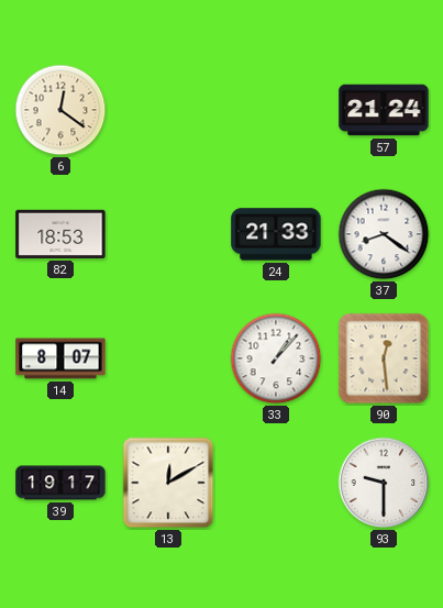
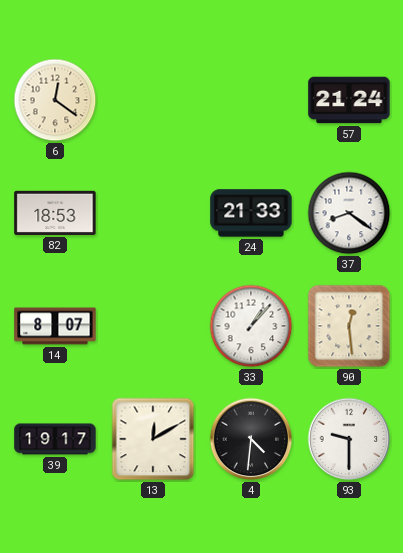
4: none -> 4:31
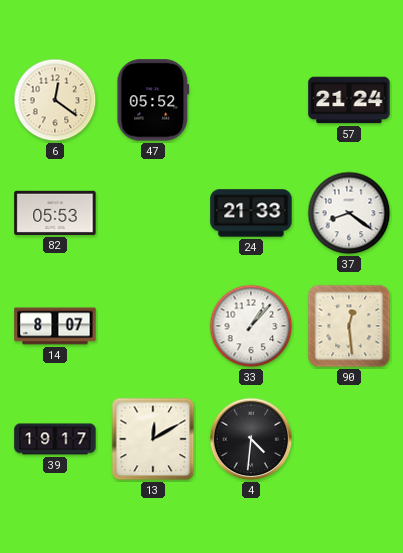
47: none -> 05:52
82: 18:53 -> 05:53
93: 9:30 -> none
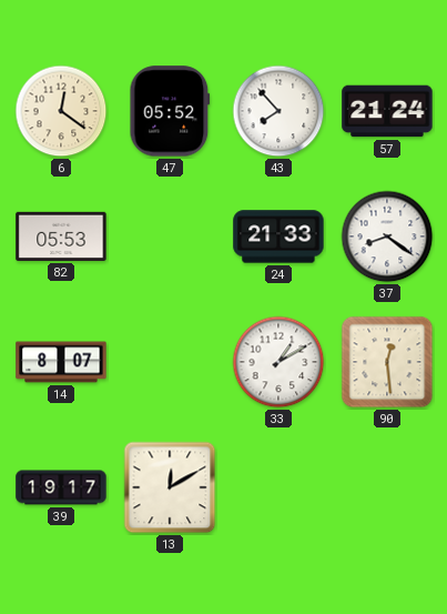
43: none -> 7:53
33: 1:07 -> 1:10
4: 4:31 -> none
